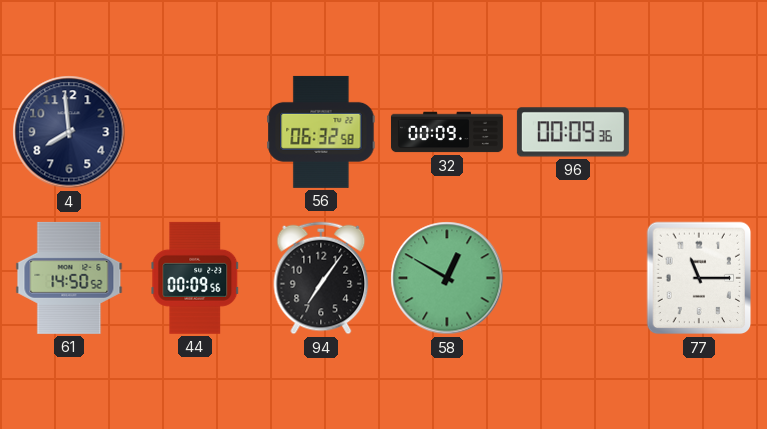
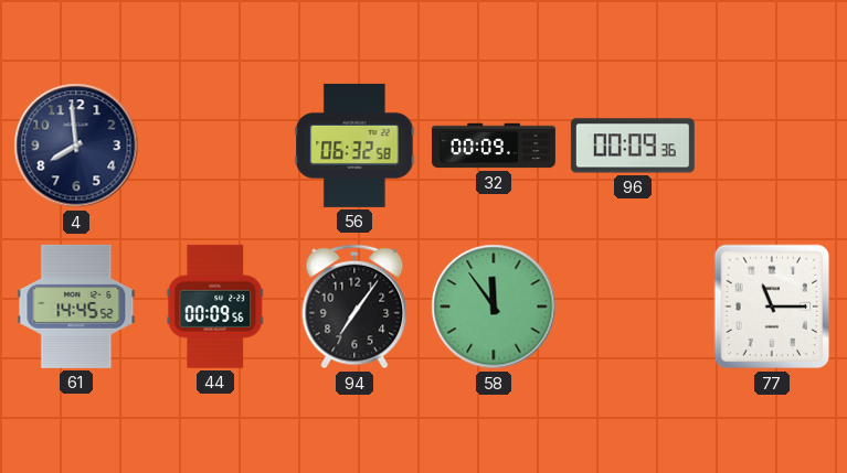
61: 14:50 -> 14:45
58: 12:50 -> 11:54
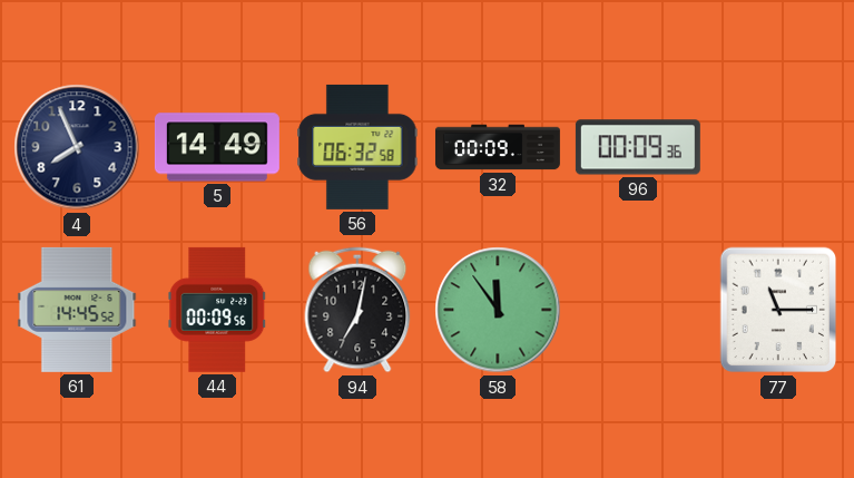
4: 7:59 -> 7:56
5: none -> 14:49
94: 7:06 -> 7:02
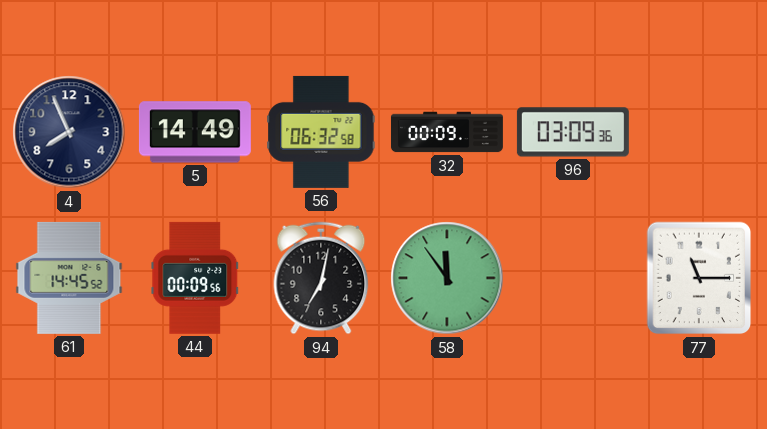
96: 00:09 -> 03:09
